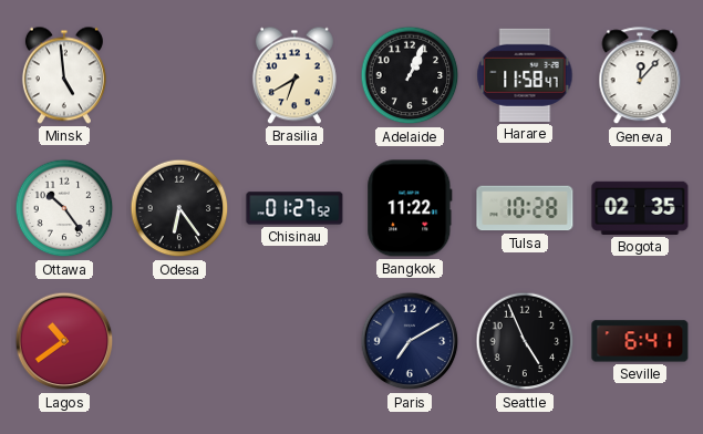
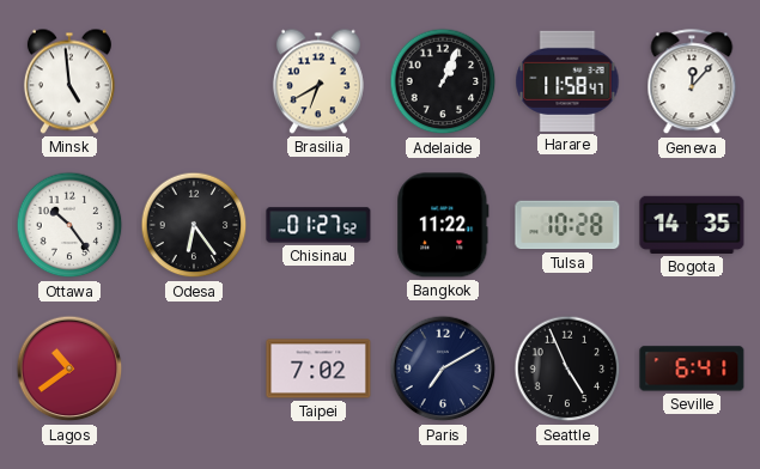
Bogota: 02:35 -> 14:35
Taipei: none -> 7:02
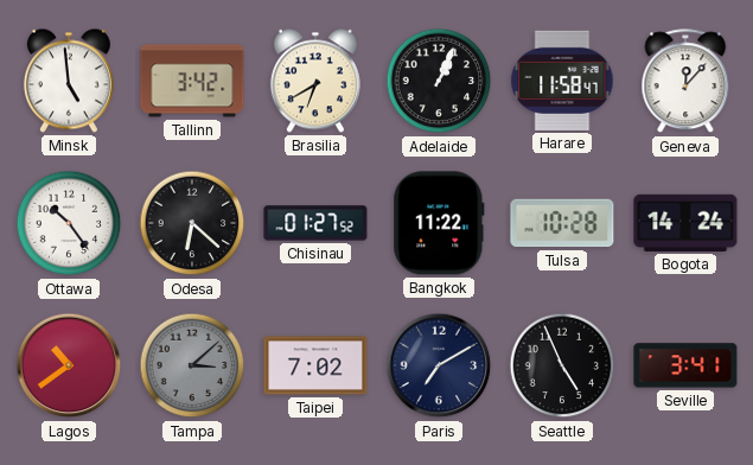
Tallinn: none -> 3:42
Odesa: 6:24 -> 6:22
Bogota: 14:35 -> 14:24
Tampa: none -> 3:08
Seville: 6:41 -> 3:41
